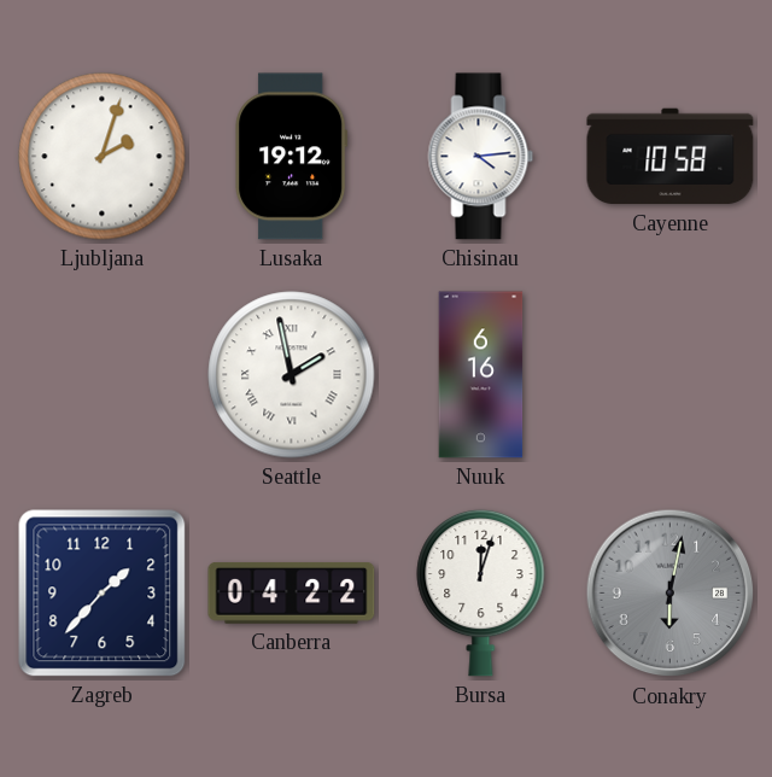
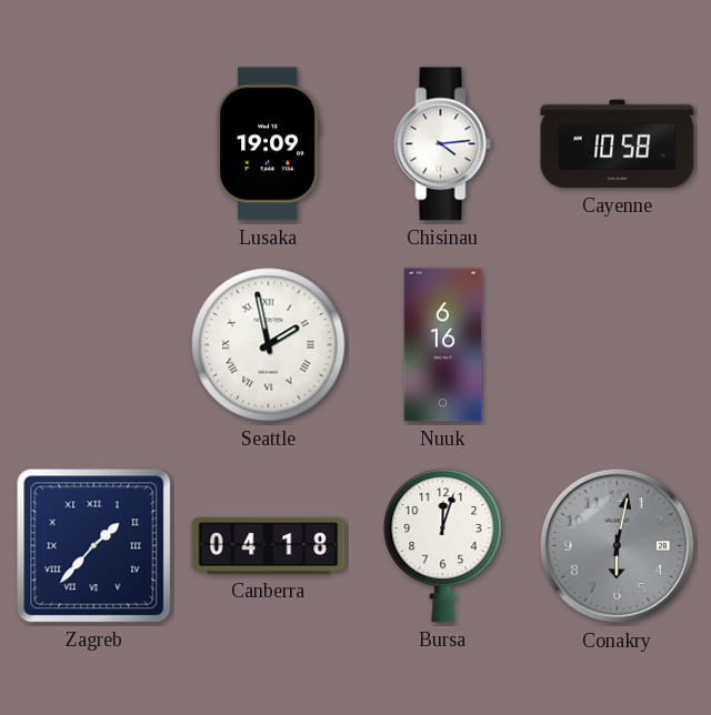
Ljubljana: 2:03 -> none
Lusaka: 19:12 -> 19:09
Zagreb numerals: Arabic -> Roman
Canberra: 04:22 -> 04:18
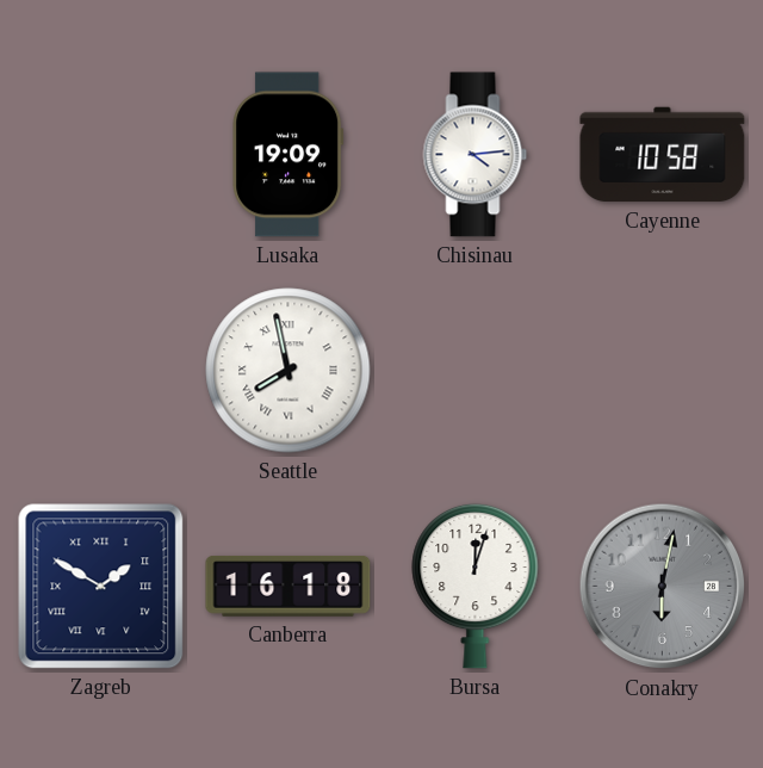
Seattle: 1:58 -> 7:58
Nuuk: 6:16 -> none
Zagreb: 1:37 -> 1:50
Canberra: 04:18 -> 16:18
